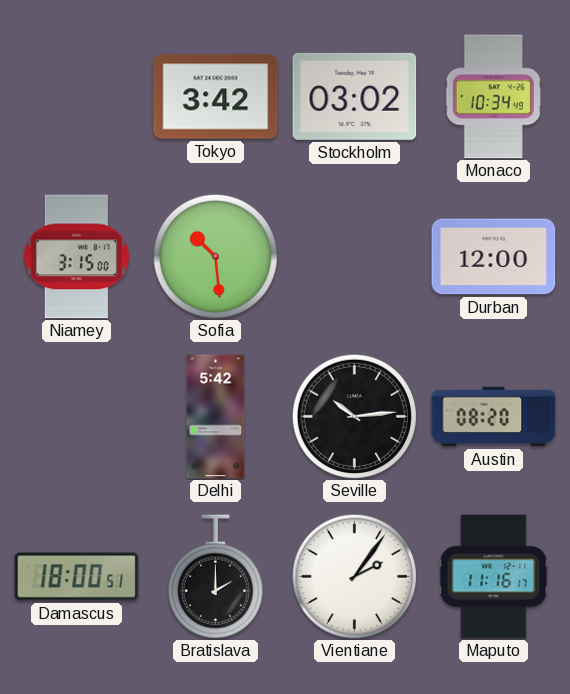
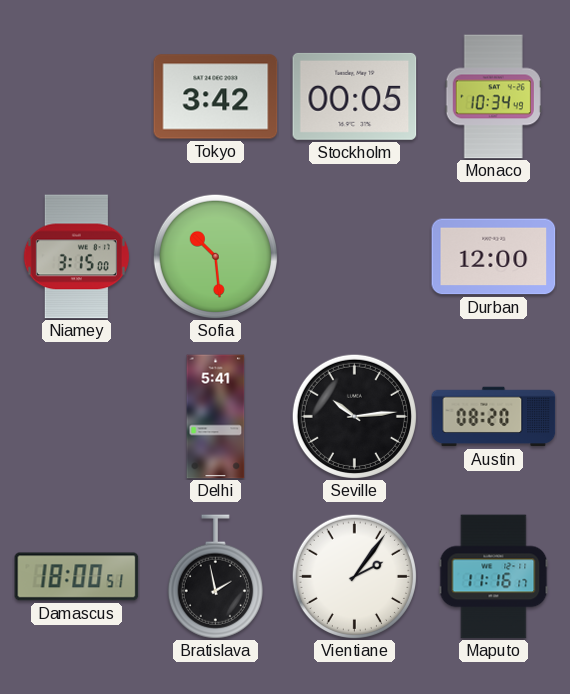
Stockholm: 03:02 -> 00:05
Delhi: 5:42 -> 5:41
Bratislava: 2:00 -> 1:58
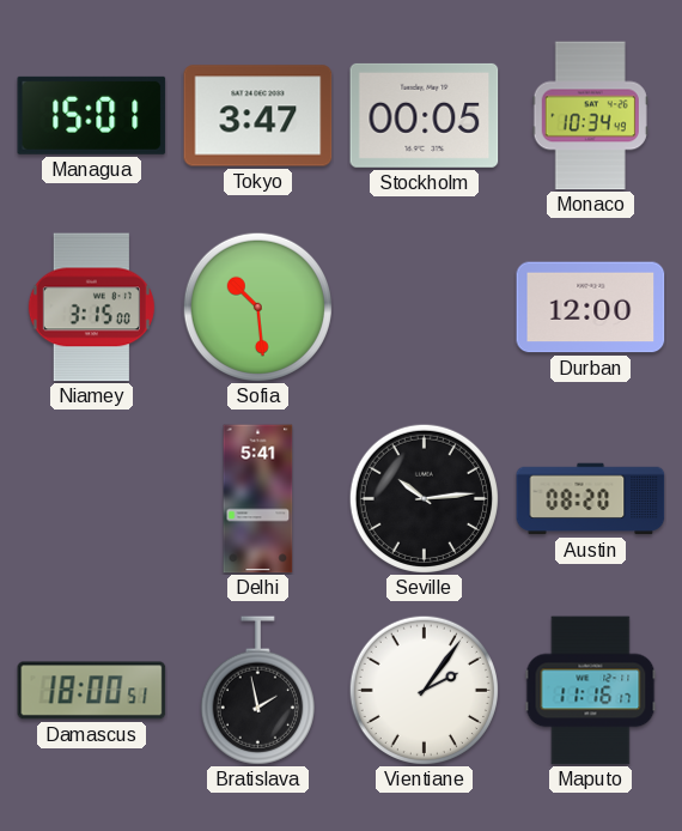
Managua: none -> 15:01
Tokyo: 3:42 -> 3:47
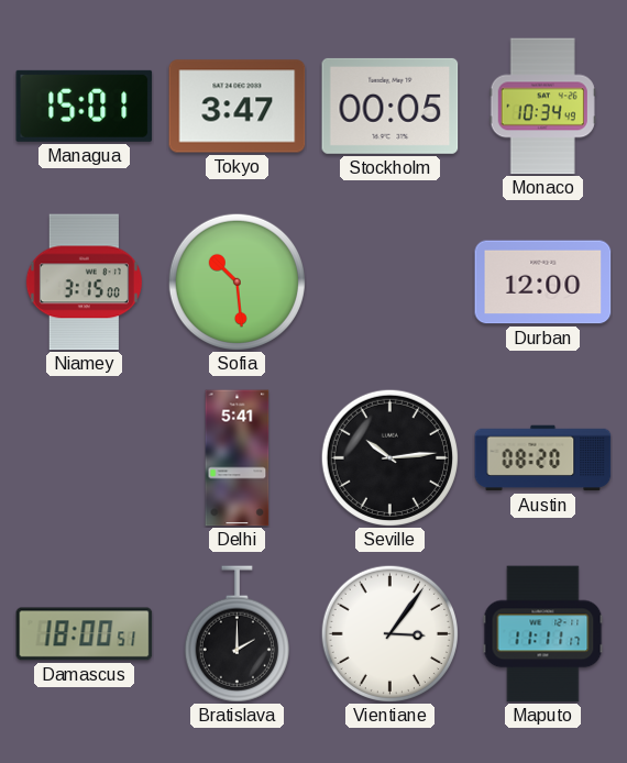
Bratislava: 1:58 -> 2:00
Vientiane: 2:06 -> 3:06
Maputo: 11:16 -> 11:11
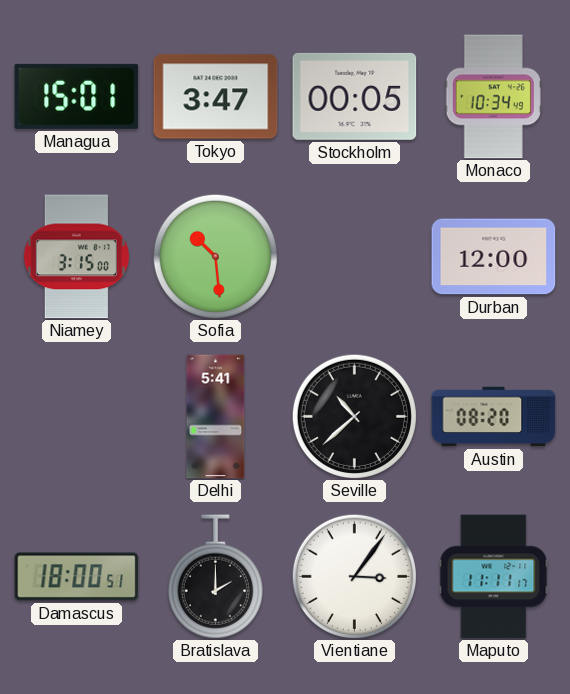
Seville: 10:14 -> 10:38
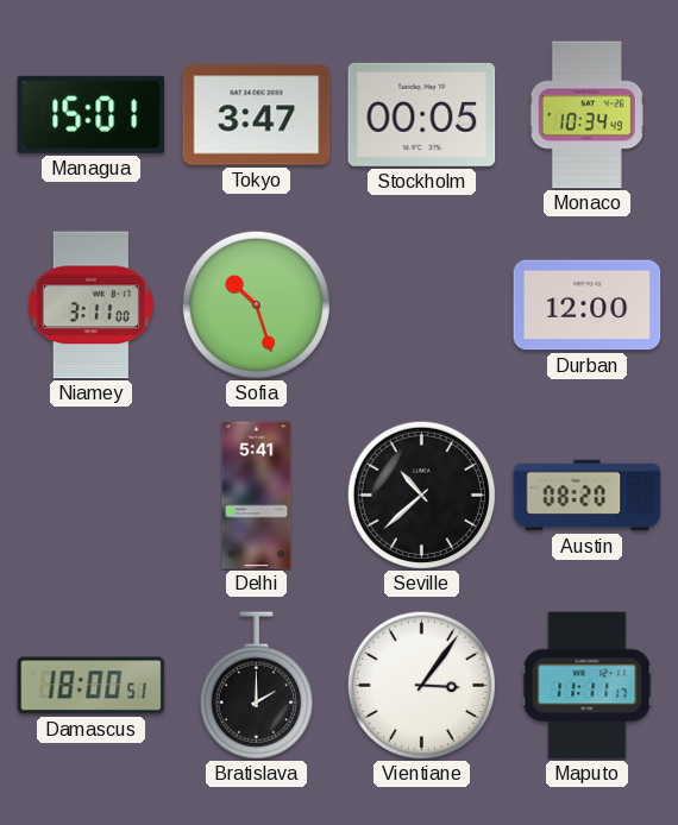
Niamey: 3:15 -> 3:11
Sofia: 10:29 -> 10:27
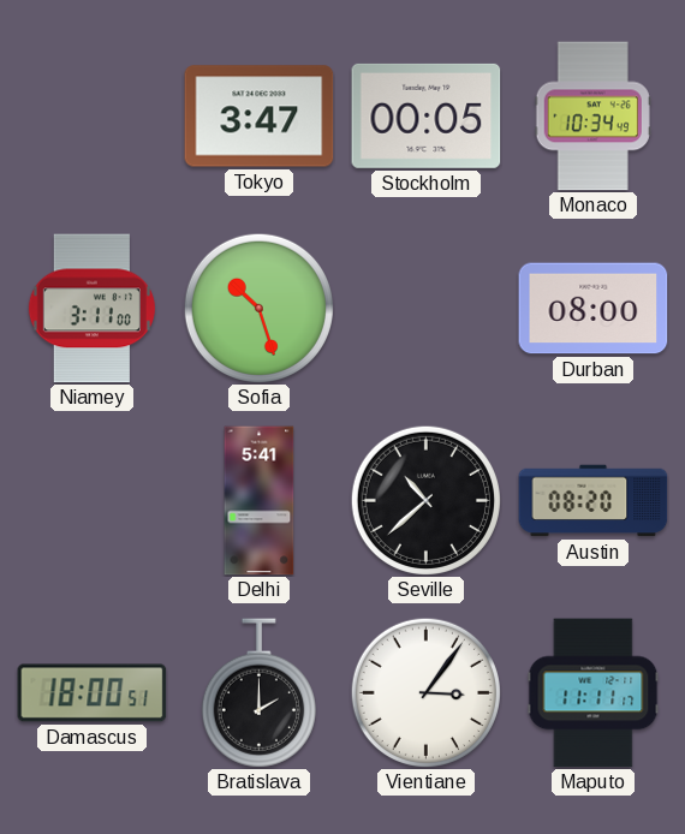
Managua: 15:01 -> none
Durban: 12:00 -> 08:00
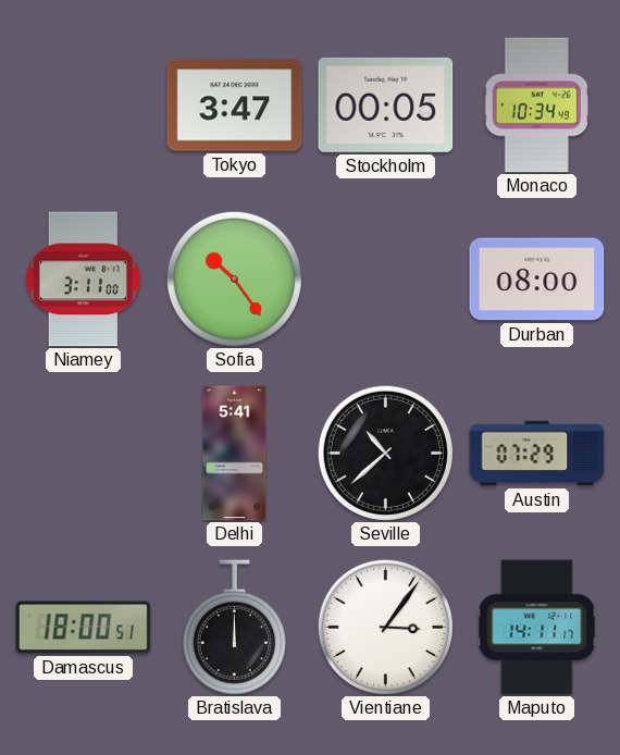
Sofia: 10:27 -> 10:24
Austin: 08:20 -> 07:29
Bratislava: 2:00 -> 12:00
Maputo: 11:11 -> 14:11
